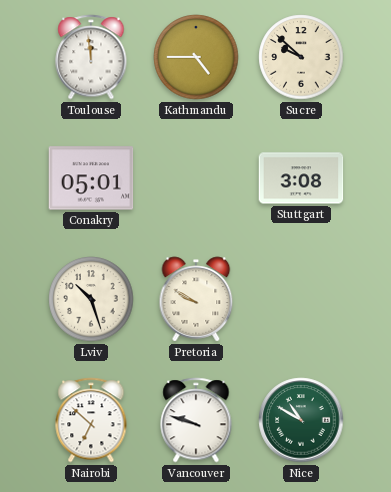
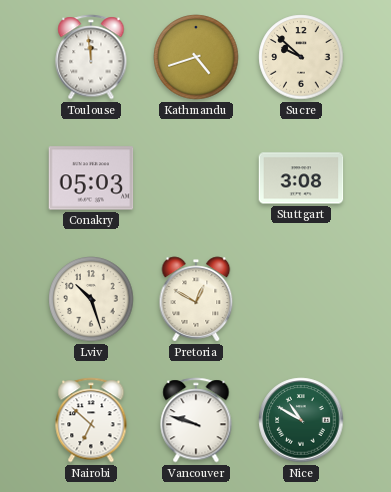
Kathmandu: 4:45 -> 4:42
Conakry: 05:01 -> 05:03
Pretoria: 9:50 -> 12:50
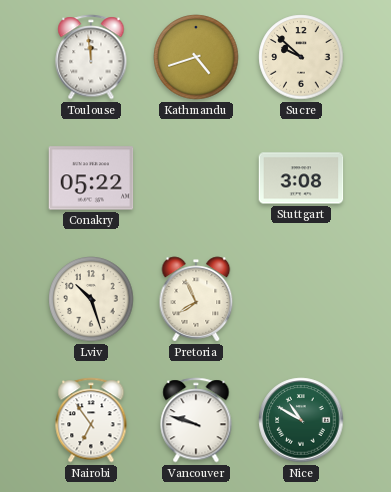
Conakry: 05:03 -> 05:22
Pretoria: 12:50 -> 7:56
Nairobi: 6:52 -> 6:54
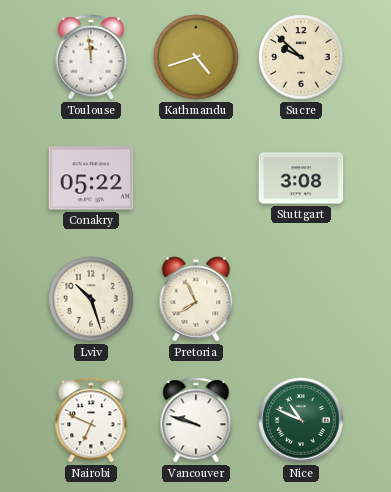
Nairobi: 6:54 -> 6:49
Nice: 10:50 -> 10:49
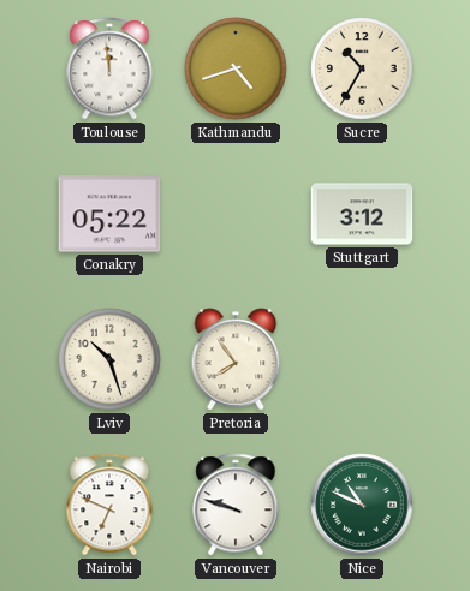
Sucre: 9:52 -> 10:35
Stuttgart: 3:08 -> 3:12
Pretoria: 7:56 -> 7:54
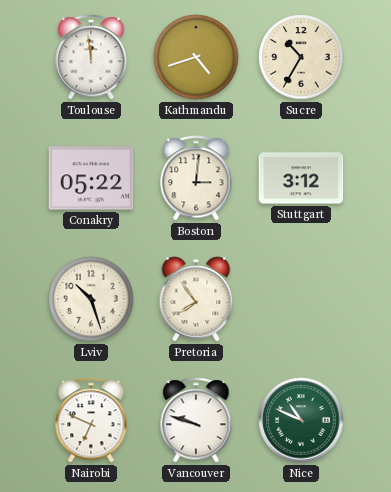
Boston: none -> 3:01
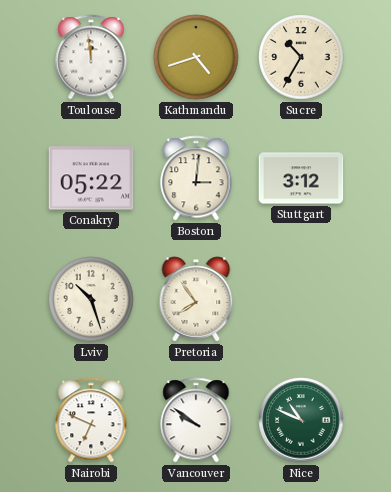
Vancouver: 9:48 -> 9:51
